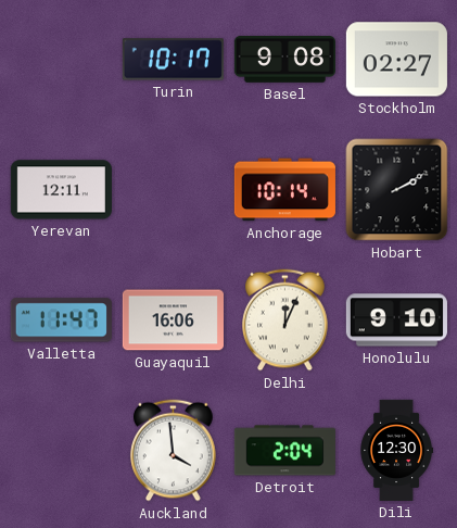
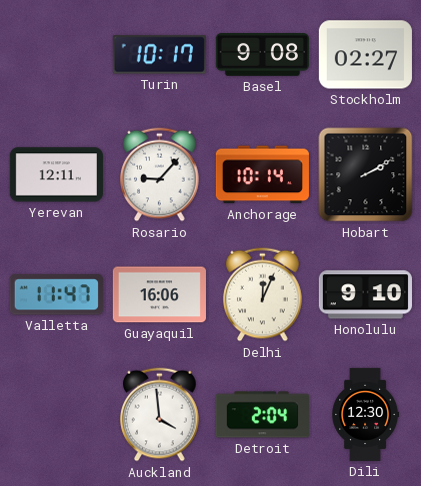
Rosario: none -> 9:07
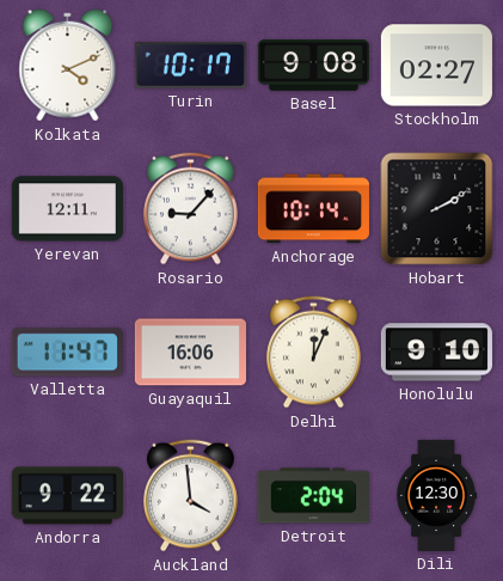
Kolkata: none -> 4:11
Andorra: none -> 9:22
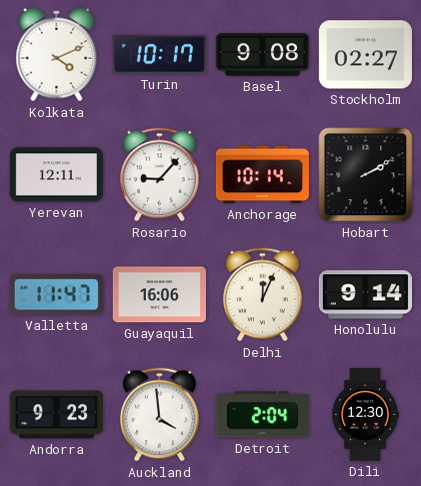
Honolulu: 9:10 -> 9:14
Andorra: 9:22 -> 9:23
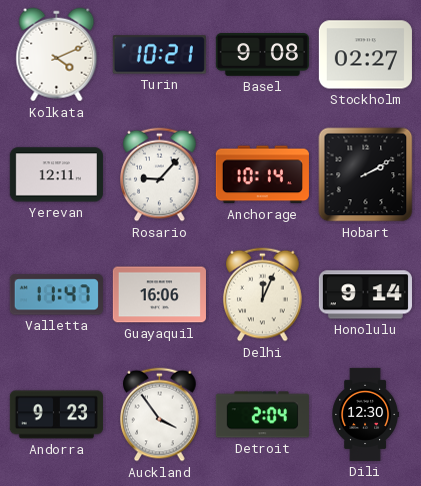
Turin: 10:17 -> 10:21
Auckland: 3:59 -> 3:54
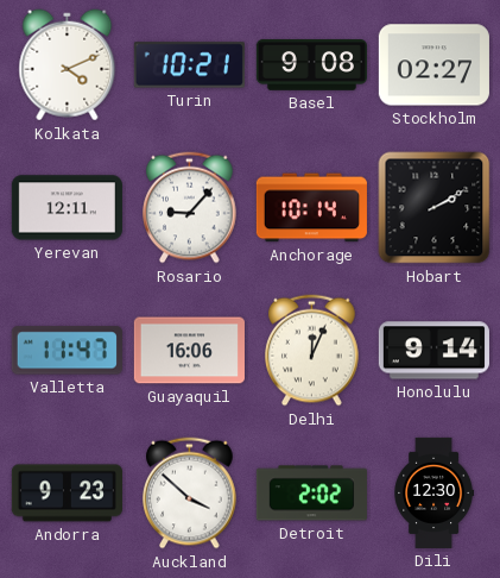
Auckland: 3:54 -> 3:52
Detroit: 2:04 -> 2:02
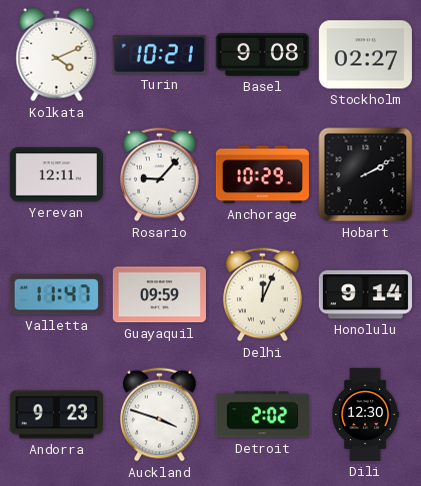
Anchorage: 10:14 -> 10:29
Guayaquil: 16:06 -> 09:59
Auckland: 3:52 -> 3:48
